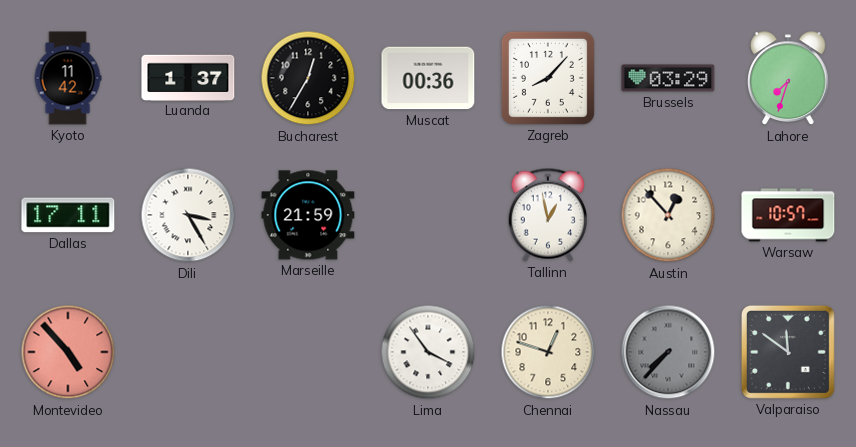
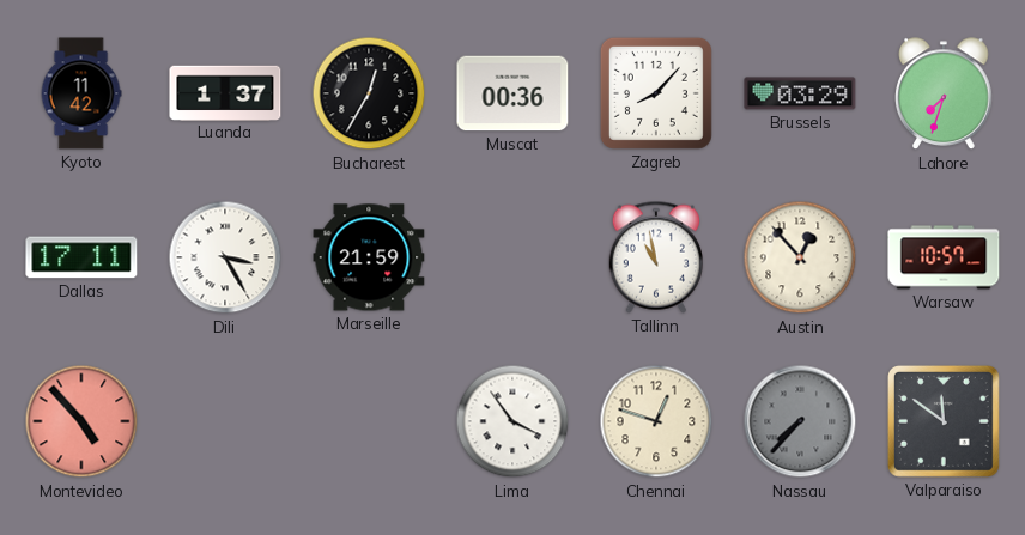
Tallinn: 12:58 -> 10:58
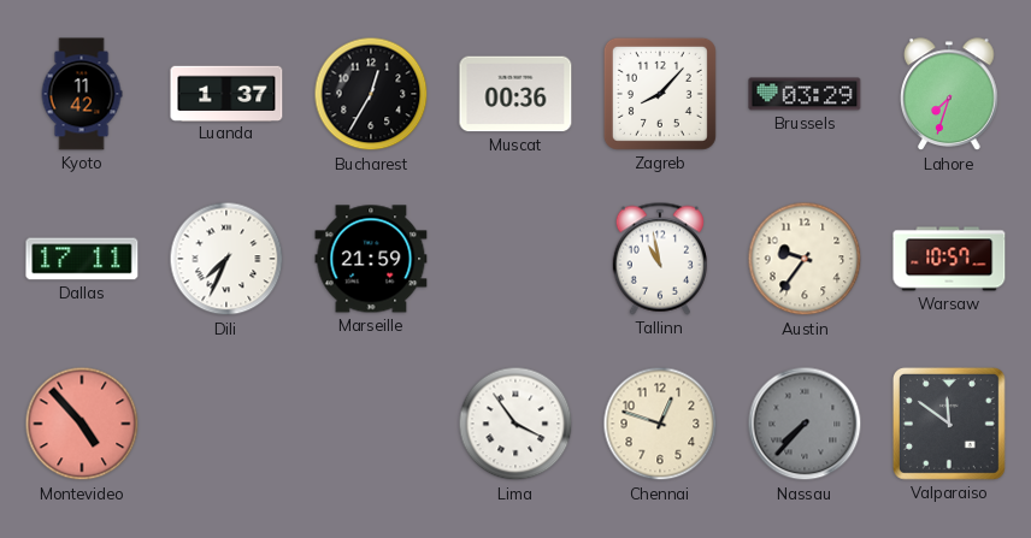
Dili: 3:25 -> 7:34
Austin: 12:53 -> 9:36
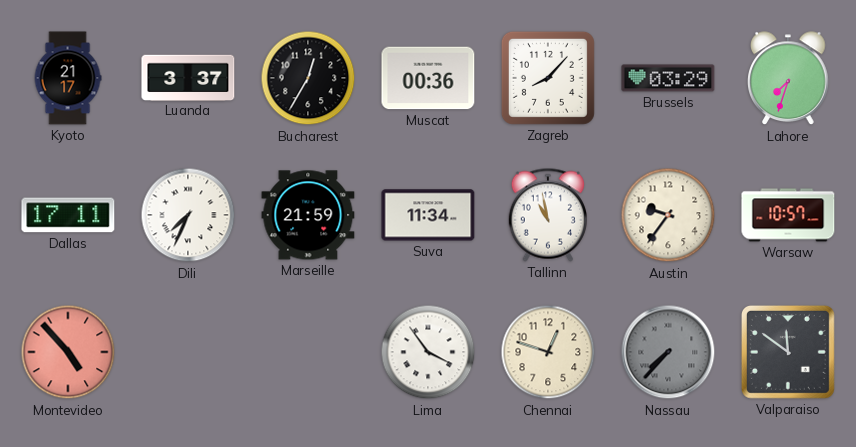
Kyoto: 11:42 -> 21:17
Luanda: 1:37 -> 3:37
Suva: none -> 11:34
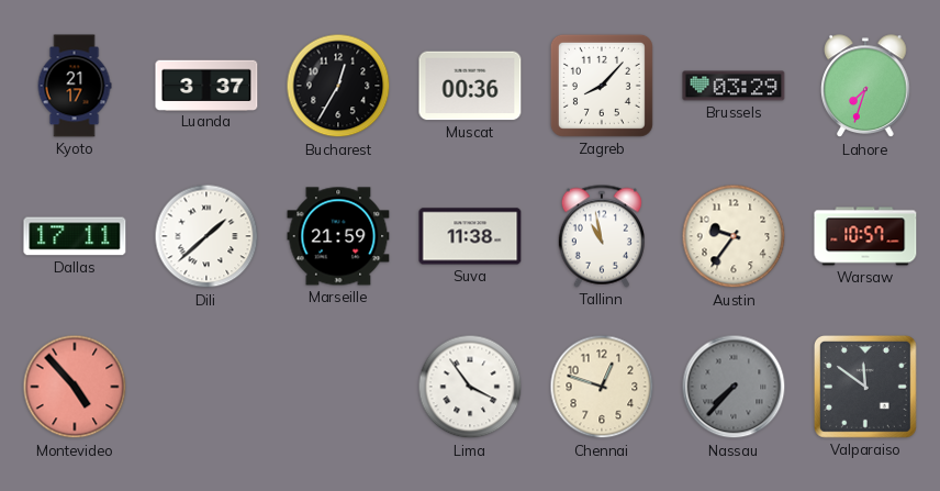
Dili: 7:34 -> 1:38
Suva: 11:34 -> 11:38
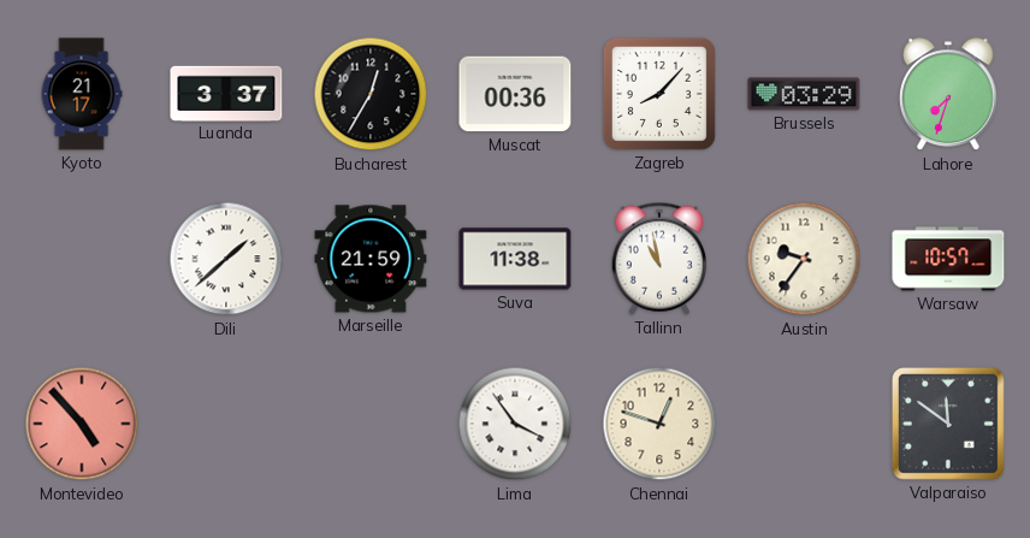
Dallas: 17:11 -> none
Nassau: 7:37 -> none
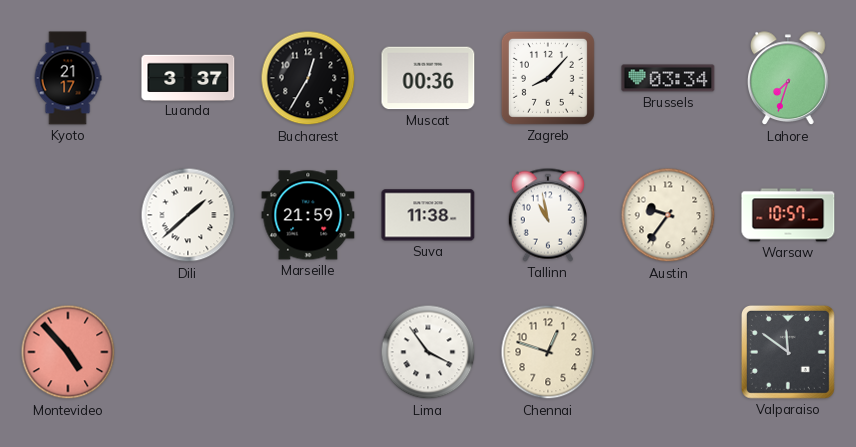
Brussels: 03:29 -> 03:34
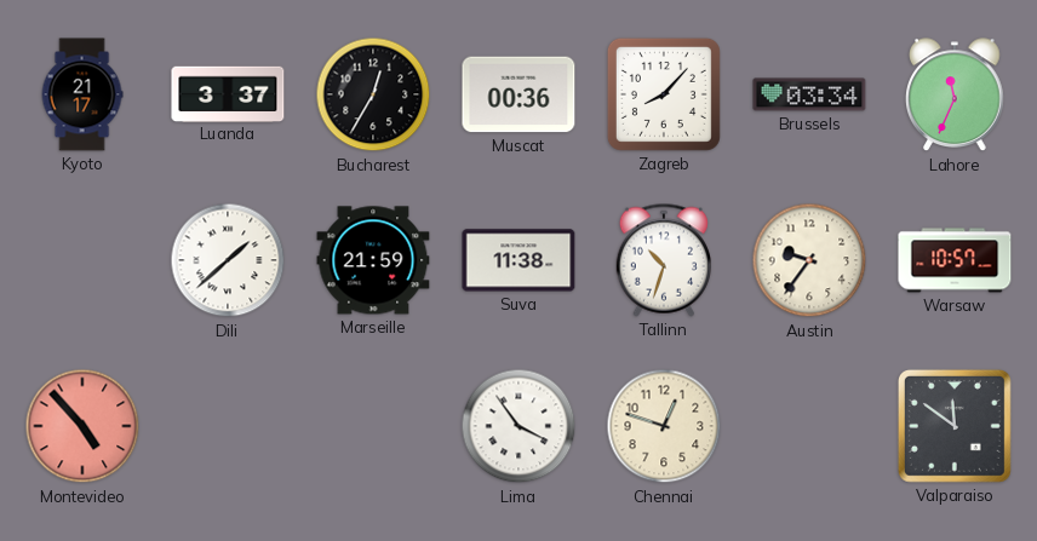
Lahore: 7:33 -> 11:34
Tallinn: 10:58 -> 10:33
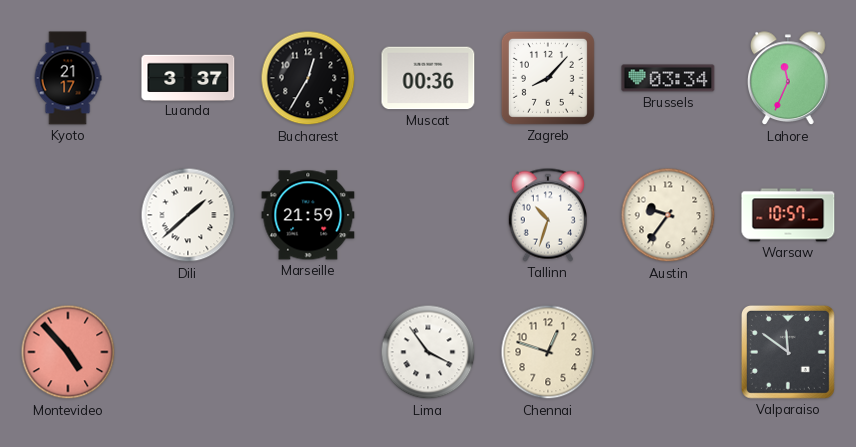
Suva: 11:38 -> none
